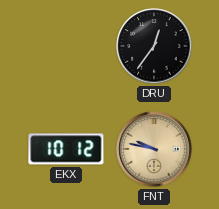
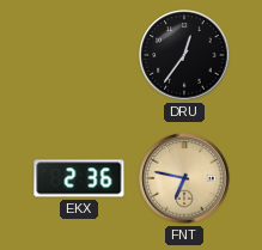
EKX: 10:12 -> 2:36
FNT: 9:47 -> 6:47
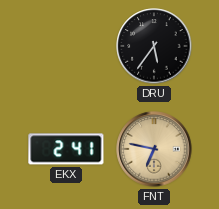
DRU: 12:36 -> 5:36
EKX: 2:36 -> 2:41
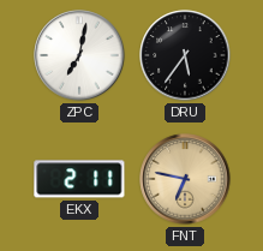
ZPC: none -> 7:02
EKX: 2:41 -> 2:11
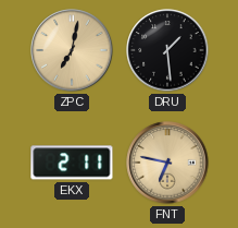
ZPC dial: white -> champagne
DRU: 5:36 -> 1:29
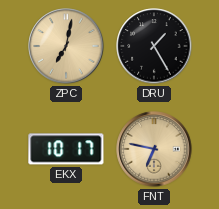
DRU: 1:29 -> 1:25
EKX: 2:11 -> 10:17
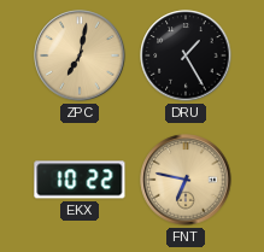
EKX: 10:17 -> 10:22
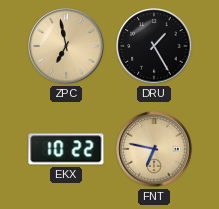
ZPC: 7:02 -> 6:58
